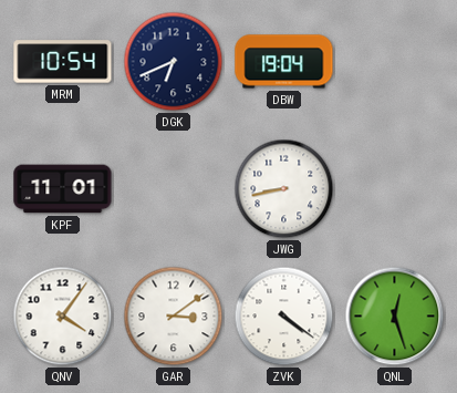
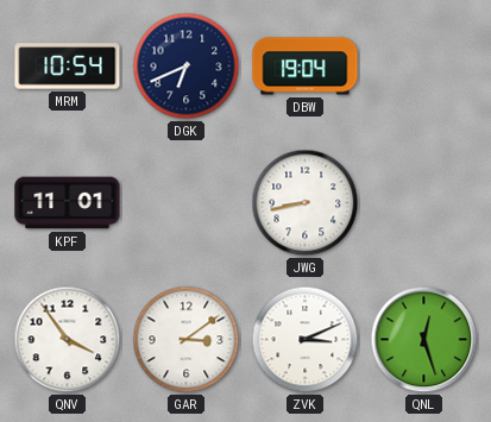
QNV: 4:06 -> 3:54
ZVK: 4:21 -> 3:11
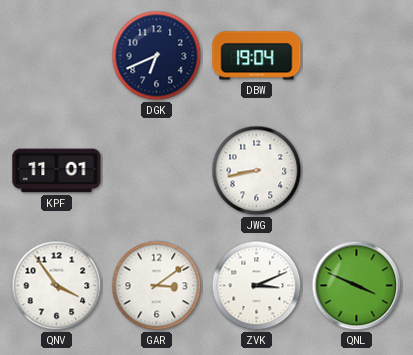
MRM: 10:54 -> none
QNL: 12:27 -> 3:49
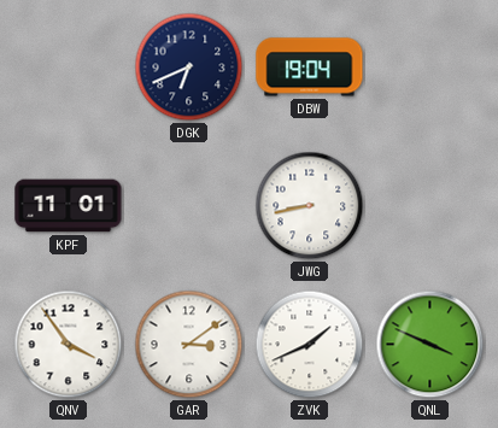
ZVK: 3:11 -> 1:41
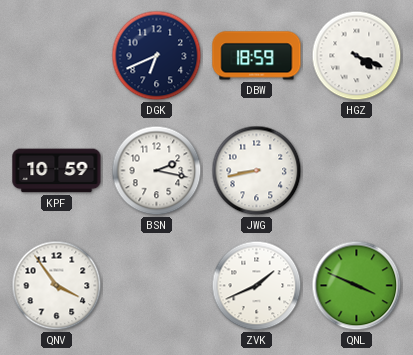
DBW: 19:04 -> 18:59
HGZ: none -> 4:19
KPF: 11:01 -> 10:59
BSN: none -> 2:17
GAR: 3:09 -> none
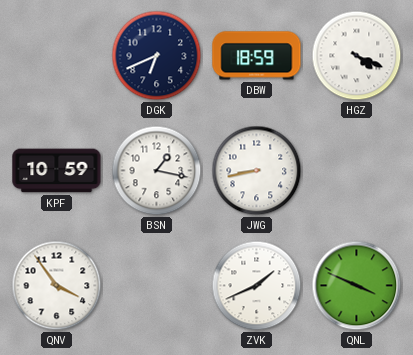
BSN: 2:17 -> 1:17
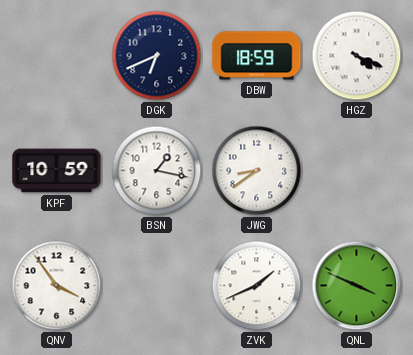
JWG: 8:43 -> 8:39
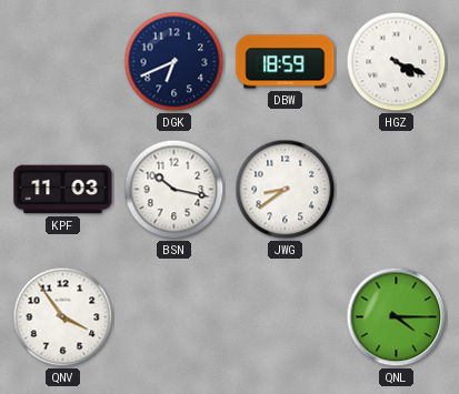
KPF: 10:59 -> 11:03
BSN: 1:17 -> 10:17
ZVK: 1:41 -> none
QNL: 3:49 -> 4:15
